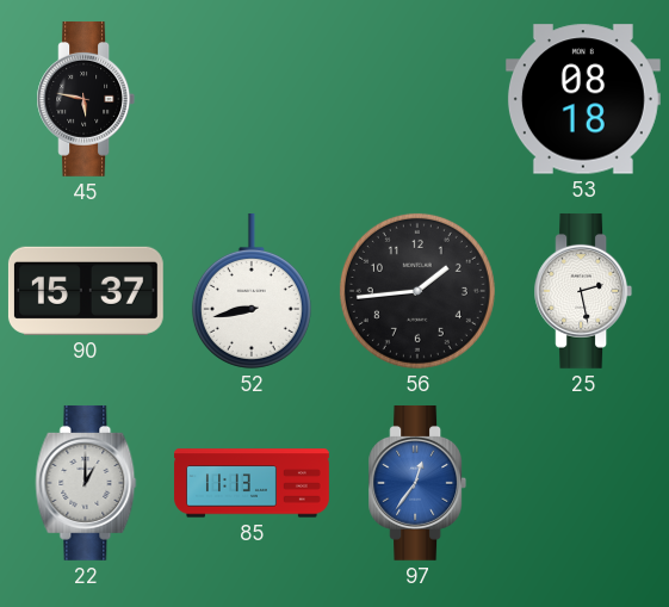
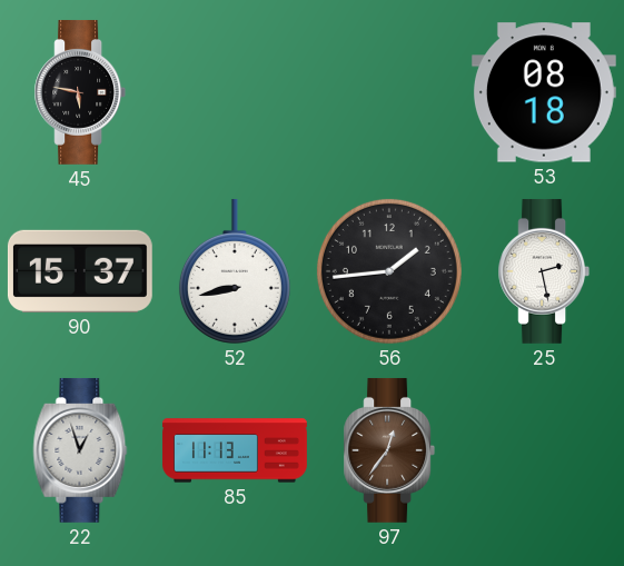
22: 1:00 -> 12:57
97 dial: blue -> brown
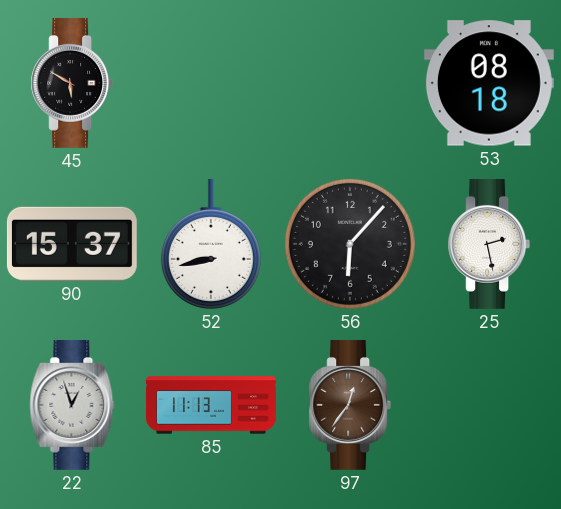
45: 5:47 -> 5:50
56: 1:44 -> 6:07
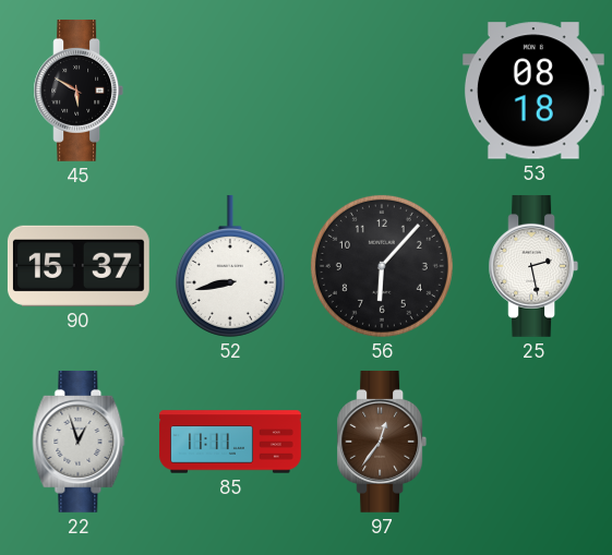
85: 11:13 -> 11:11
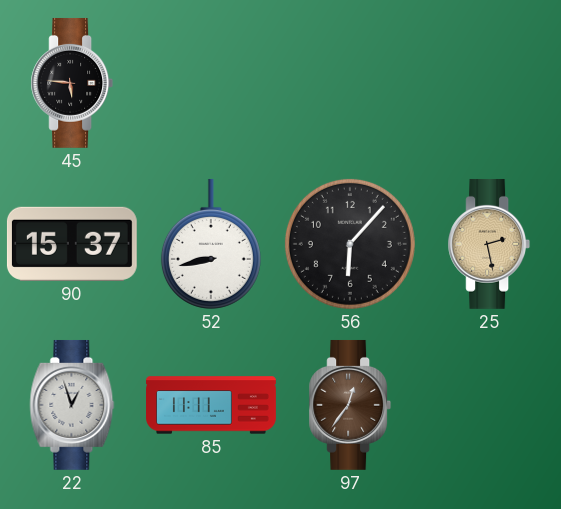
45: 5:50 -> 5:46
53: 08:18 -> none
25 dial: white -> champagne
